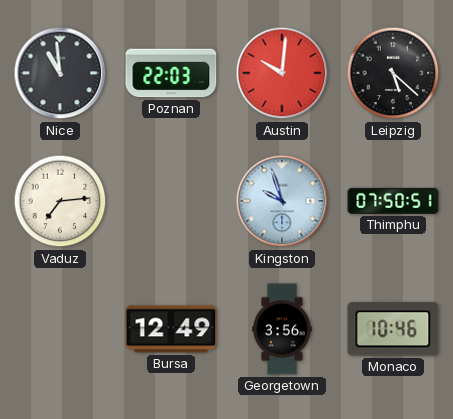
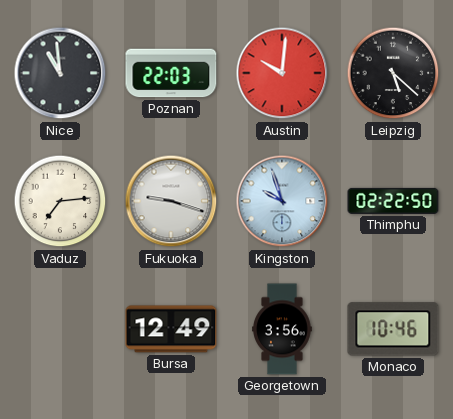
Fukuoka: none -> 9:18
Thimphu: 07:50 -> 02:22
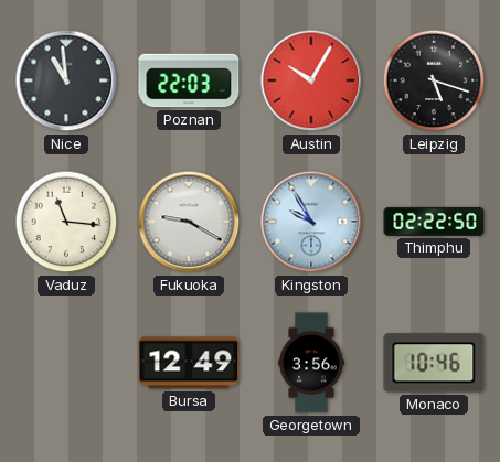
Austin: 10:01 -> 10:05
Leipzig: 5:22 -> 5:18
Vaduz: 7:14 -> 11:16
Fukuoka: 9:18 -> 9:20
Kingston: 9:57 -> 9:55
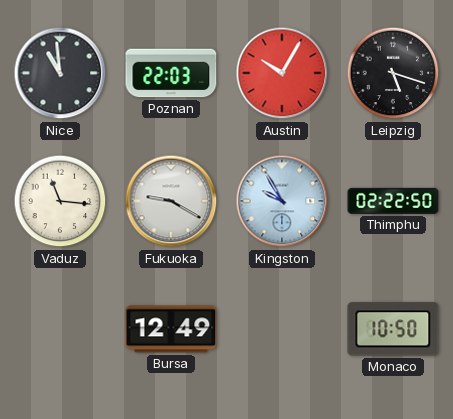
Georgetown: 3:56 -> none
Monaco: 10:46 -> 10:50
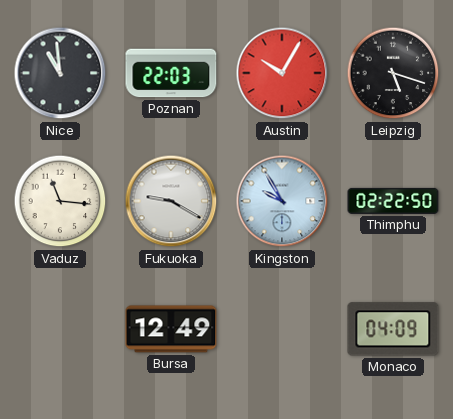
Monaco: 10:50 -> 04:09
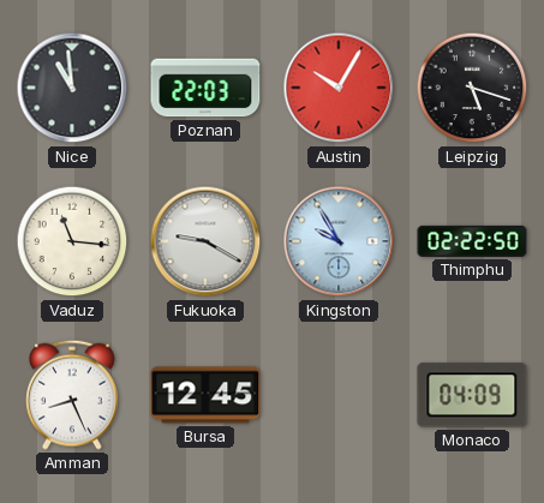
Amman: none -> 8:26
Bursa: 12:49 -> 12:45
